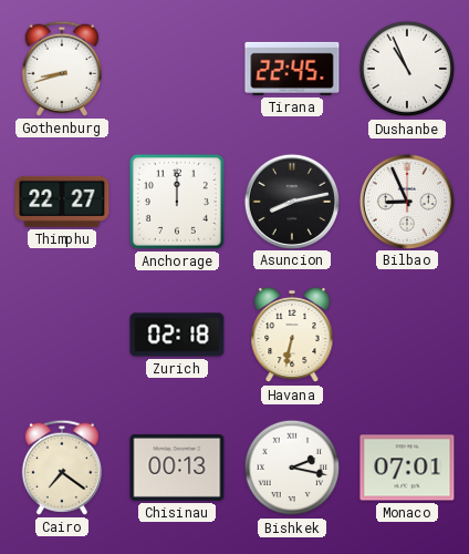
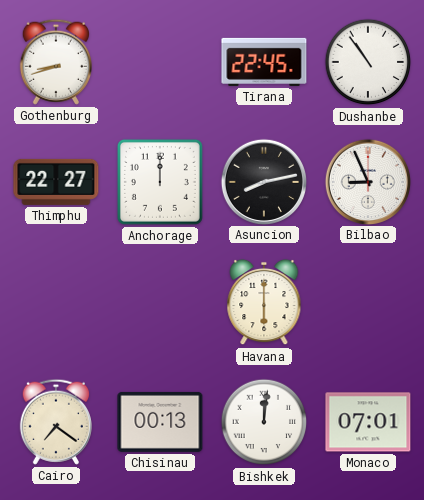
Dushanbe: 10:56 -> 10:54
Zurich: 02:18 -> none
Havana: 6:32 -> 6:00
Bishkek: 2:17 -> 12:01
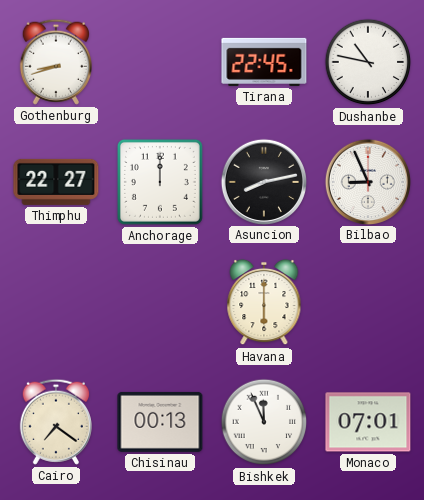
Dushanbe: 10:54 -> 10:47
Bishkek: 12:01 -> 11:56
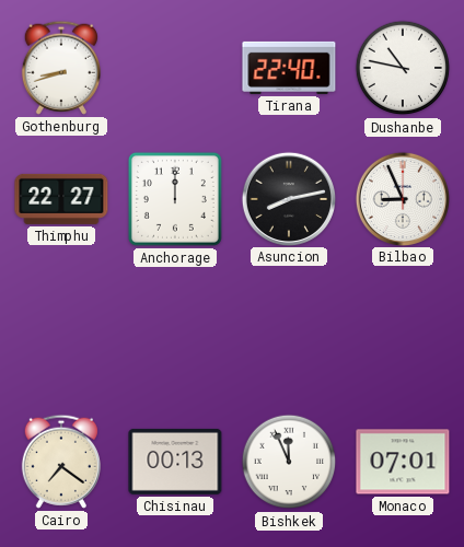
Tirana: 22:45 -> 22:40
Havana: 6:00 -> none
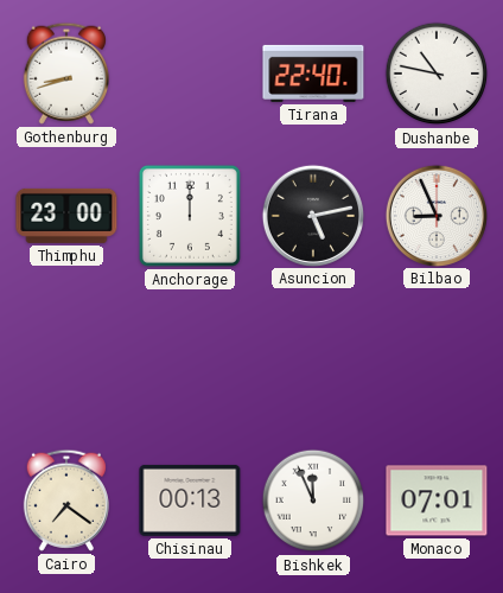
Thimphu: 22:27 -> 23:00
Asuncion: 8:13 -> 5:13
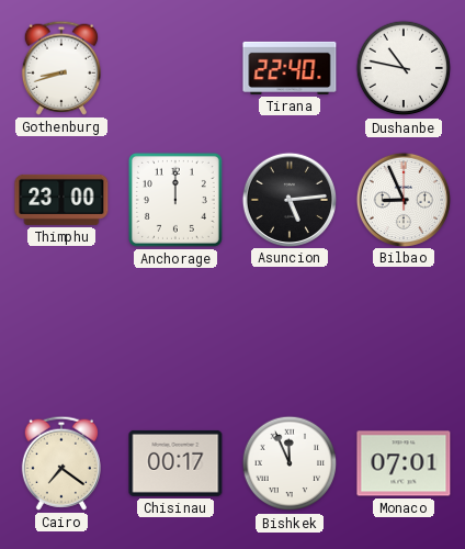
Asuncion: 5:13 -> 5:14
Chisinau: 00:13 -> 00:17
